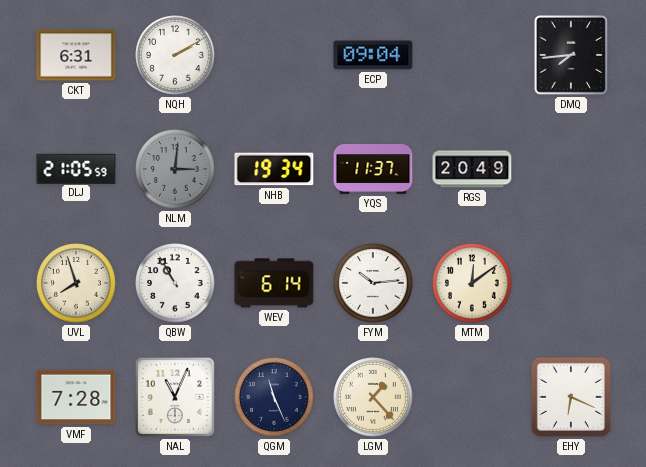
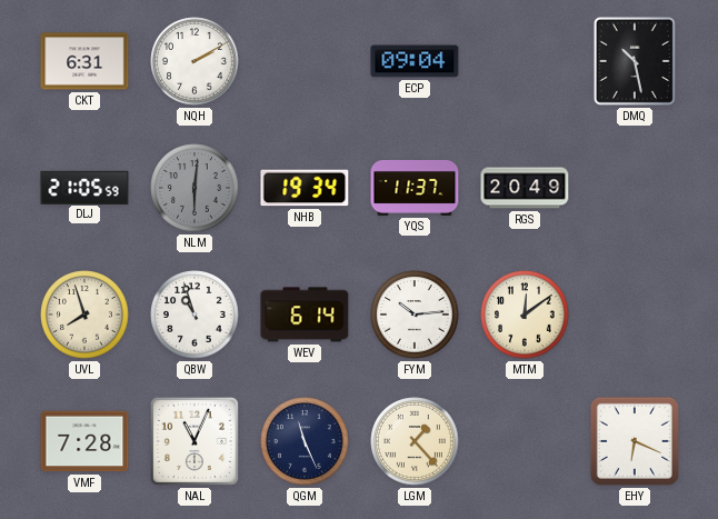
DMQ: 7:44 -> 10:28
NLM: 3:01 -> 6:01
QBW: 10:55 -> 10:57
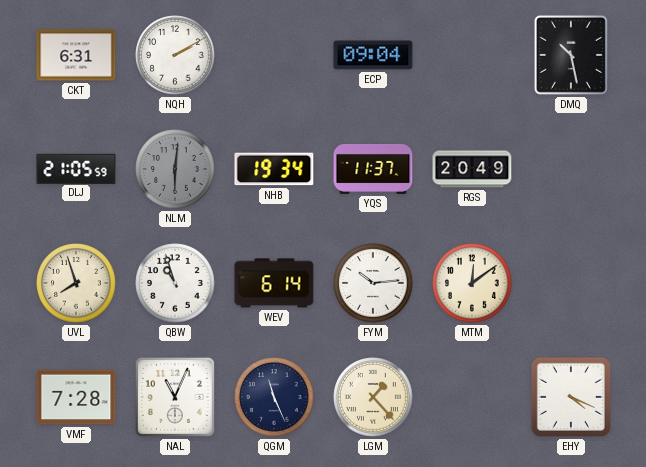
EHY: 6:19 -> 4:19
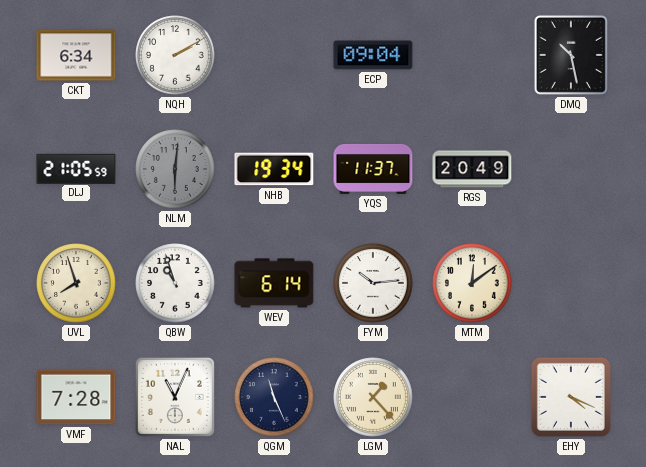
CKT: 6:31 -> 6:34
